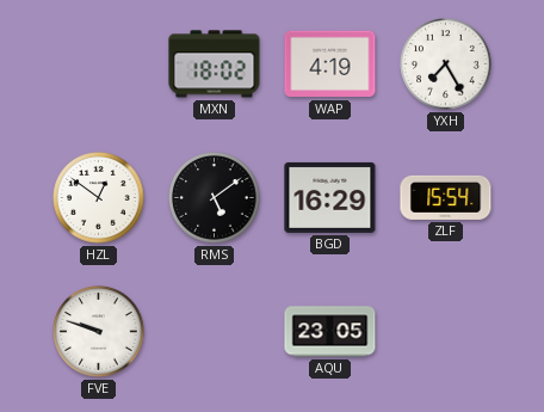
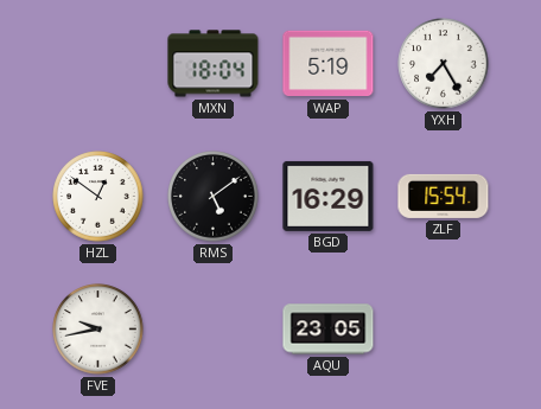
MXN: 18:02 -> 18:04
WAP: 4:19 -> 5:19
FVE: 9:48 -> 9:43
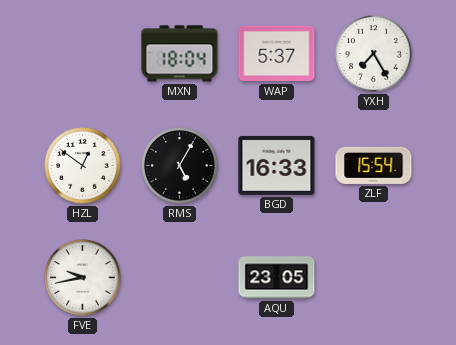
WAP: 5:19 -> 5:37
RMS: 5:09 -> 5:05
BGD: 16:29 -> 16:33
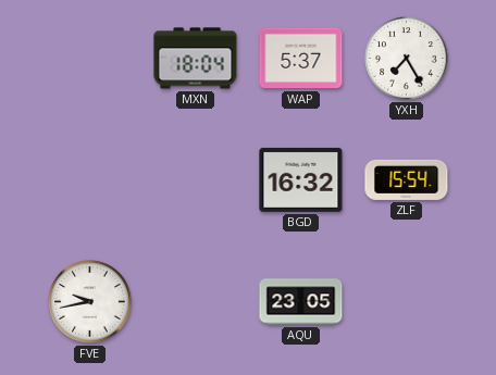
HZL: 12:51 -> none
RMS: 5:05 -> none
BGD: 16:33 -> 16:32
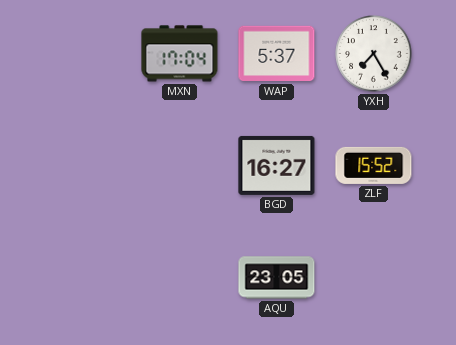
MXN: 18:04 -> 17:04
BGD: 16:32 -> 16:27
ZLF: 15:54 -> 15:52
FVE: 9:43 -> none
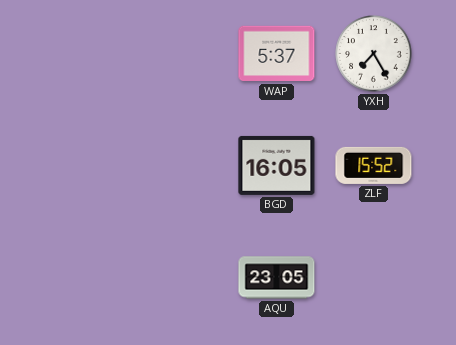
MXN: 17:04 -> none
BGD: 16:27 -> 16:05
